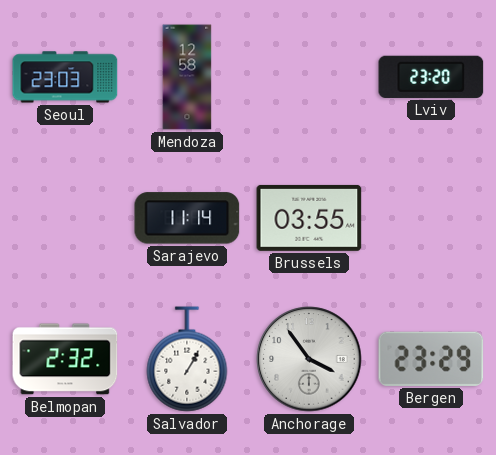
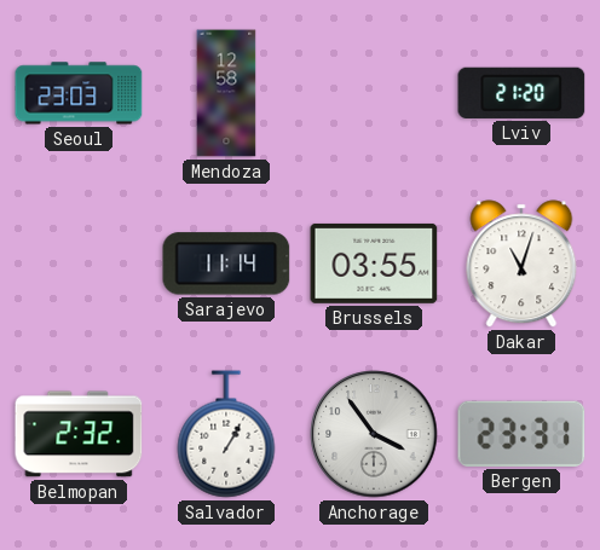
Lviv: 23:20 -> 21:20
Dakar: none -> 11:03
Bergen: 23:29 -> 23:31
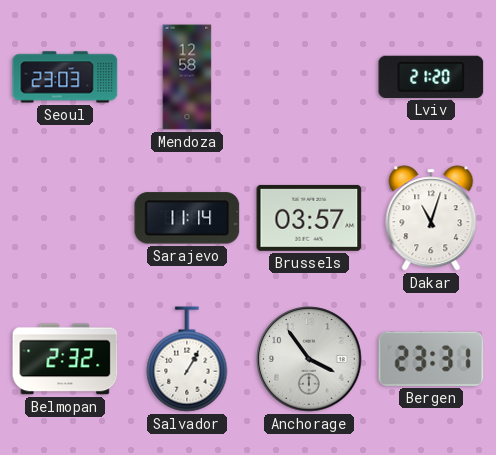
Brussels: 03:55 -> 03:57
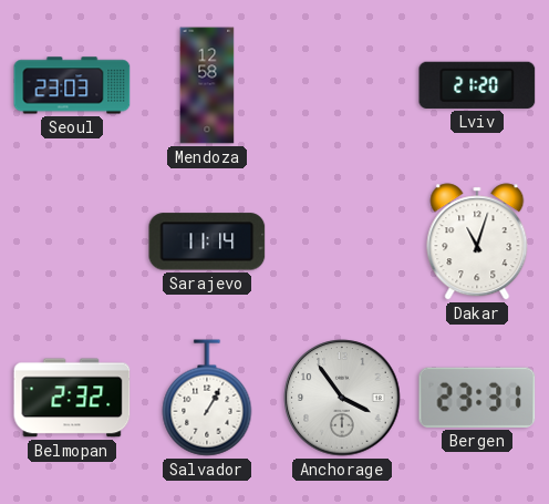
Brussels: 03:57 -> none
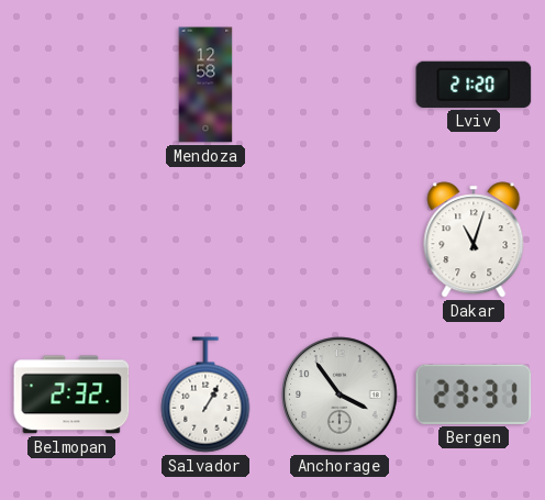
Seoul: 23:03 -> none
Sarajevo: 11:14 -> none
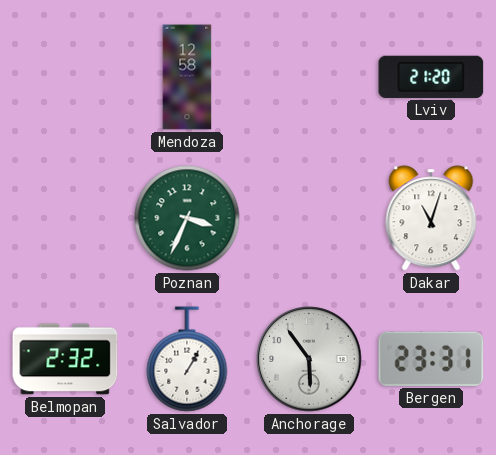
Poznan: none -> 3:34
Anchorage: 3:54 -> 5:54
